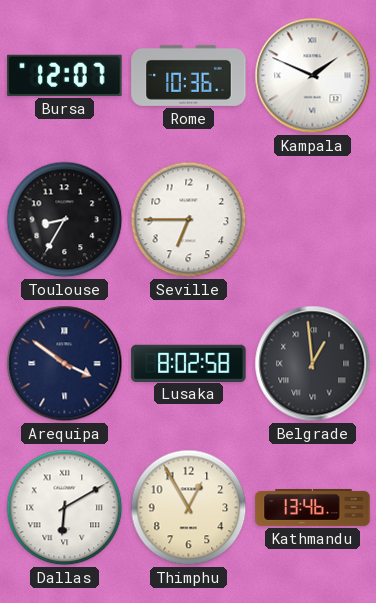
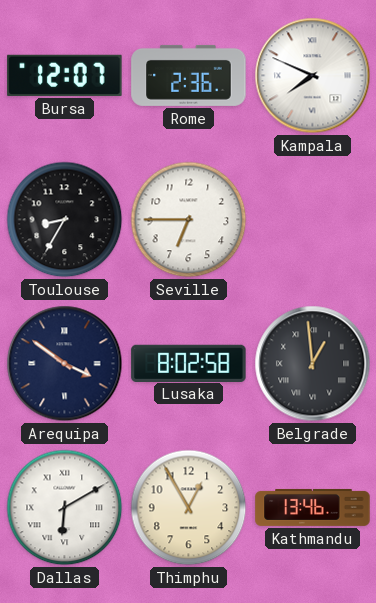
Rome: 10:36 -> 2:36
Kampala: 1:49 -> 7:49
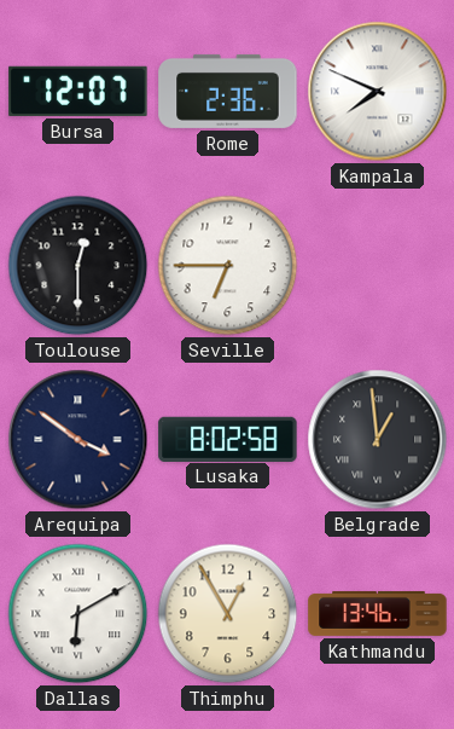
Toulouse: 8:35 -> 12:30
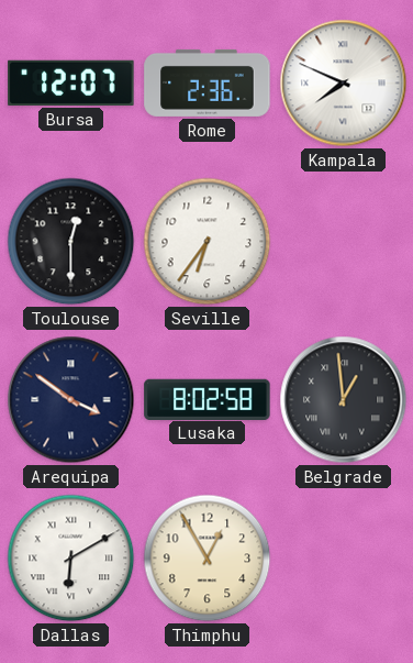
Seville: 6:45 -> 6:36
Kathmandu: 13:46 -> none
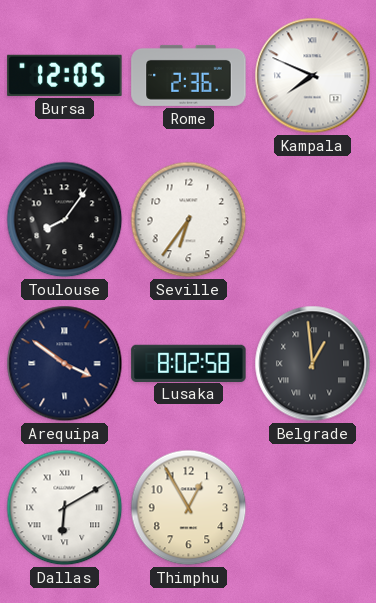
Bursa: 12:07 -> 12:05
Toulouse: 12:30 -> 8:06
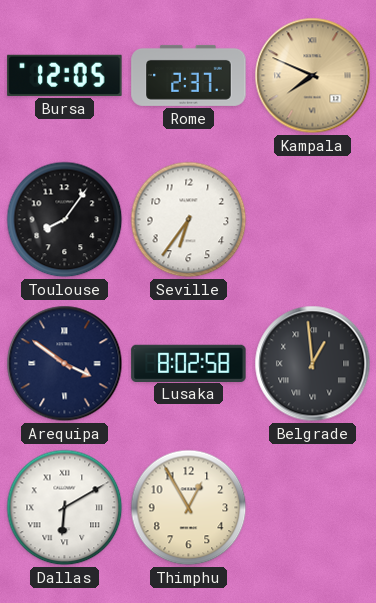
Rome: 2:36 -> 2:37
Kampala dial: white -> champagne
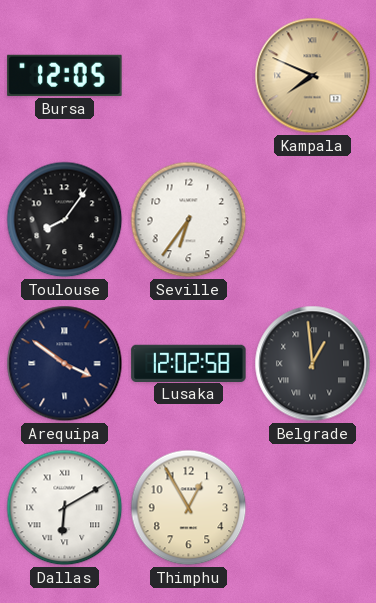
Rome: 2:37 -> none
Lusaka: 8:02 -> 12:02
